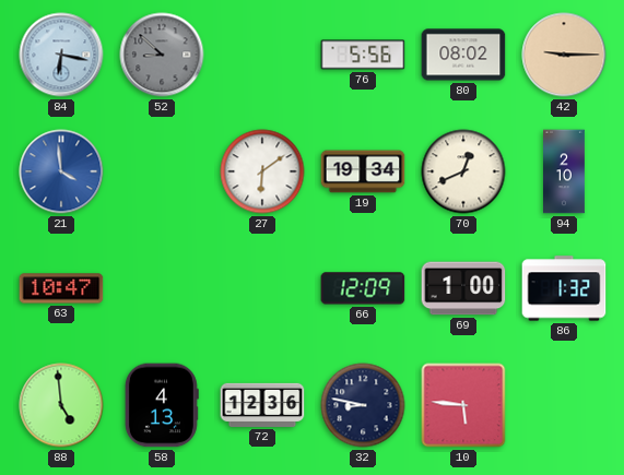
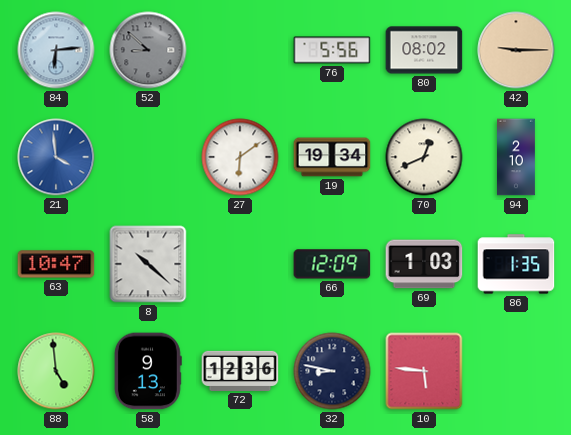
84: 6:17 -> 6:14
8: none -> 10:22
69: 1:00 -> 1:03
86: 1:32 -> 1:35
58: 4:13 -> 9:13
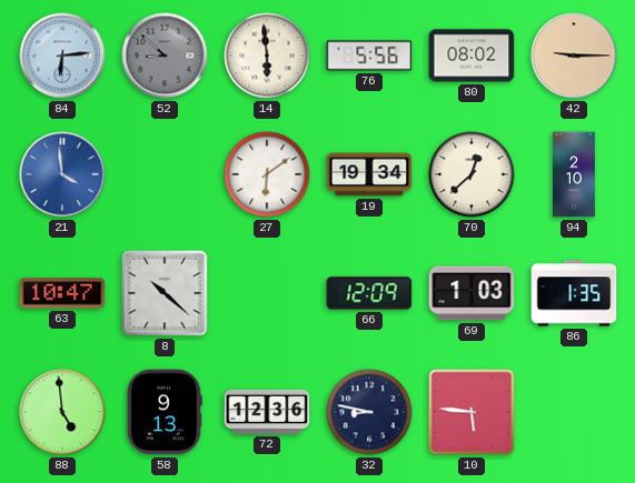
14: none -> 5:59
70: 12:41 -> 12:38
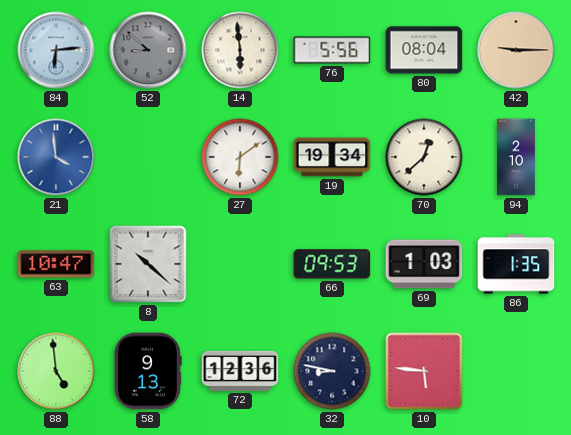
80: 08:02 -> 08:04
66: 12:09 -> 09:53
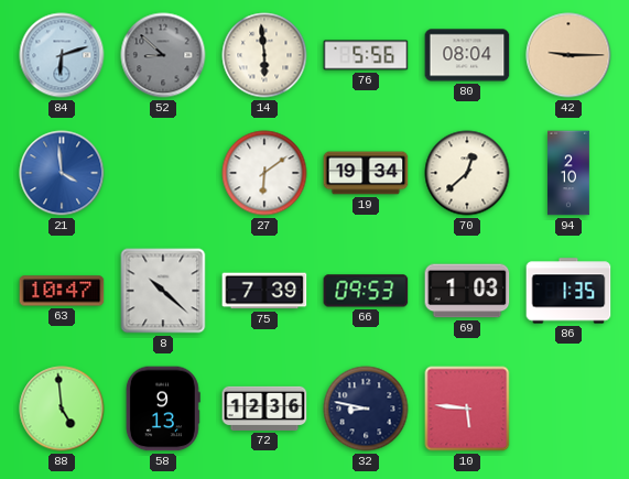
84: 6:14 -> 6:12
75: none -> 7:39
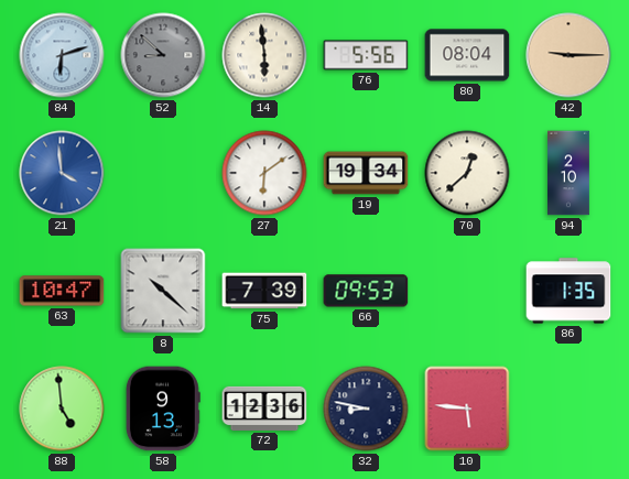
69: 1:03 -> none
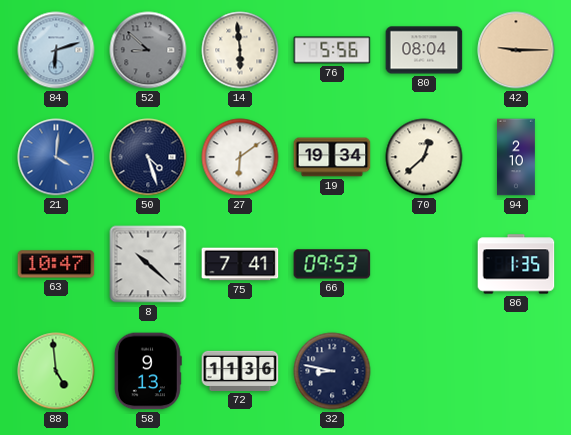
21: 3:59 -> 4:01
50: none -> 4:27
75: 7:39 -> 7:41
72: 12:36 -> 11:36
10: 5:46 -> none
